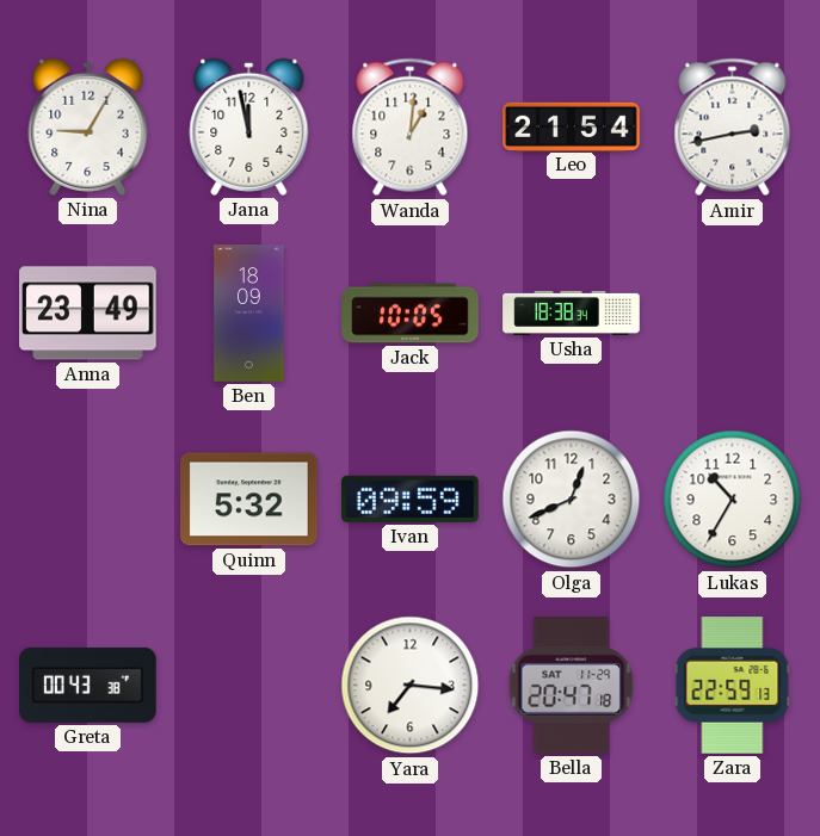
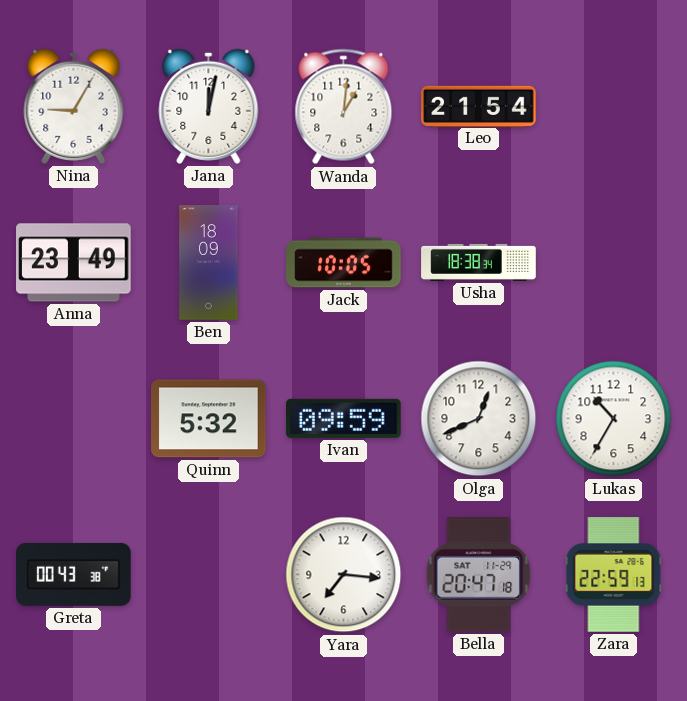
Jana: 11:58 -> 12:02
Amir: 2:43 -> none
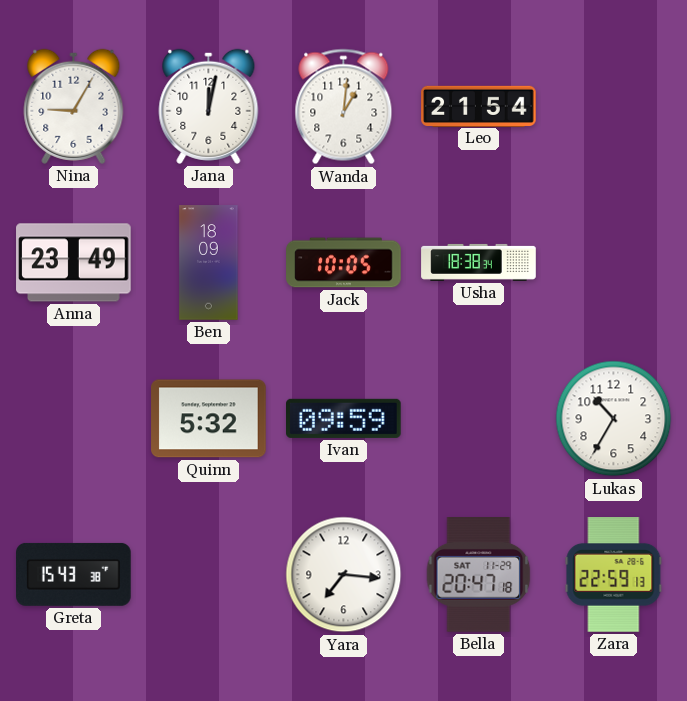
Olga: 12:41 -> none
Greta: 00:43 -> 15:43
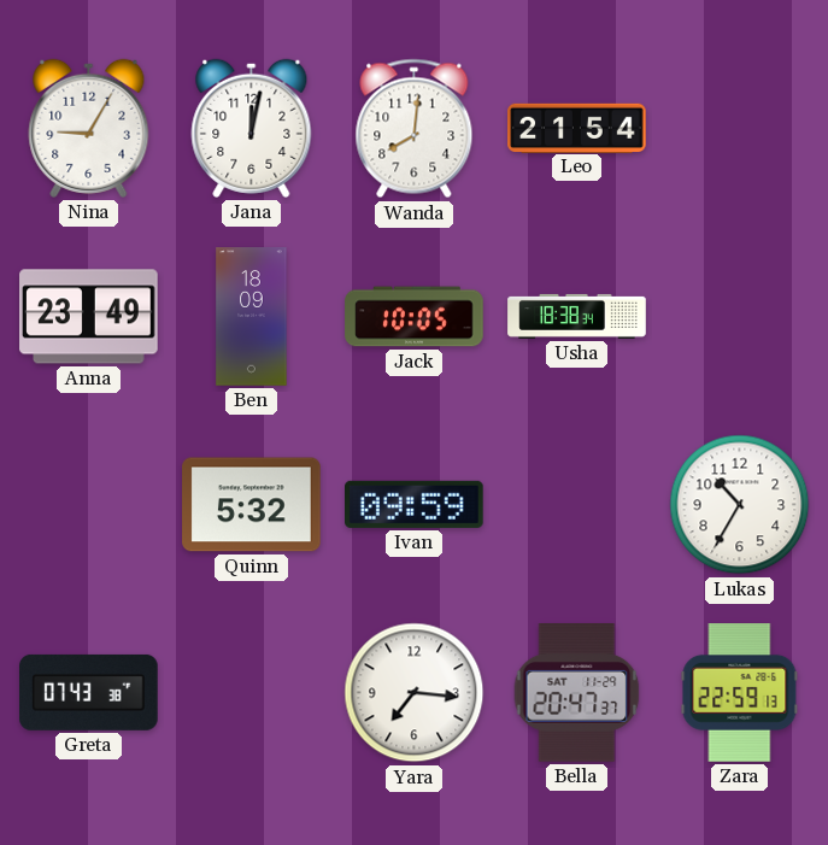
Wanda: 1:01 -> 8:01
Greta: 15:43 -> 07:43
Bella: 20:47:18 -> 20:47:37
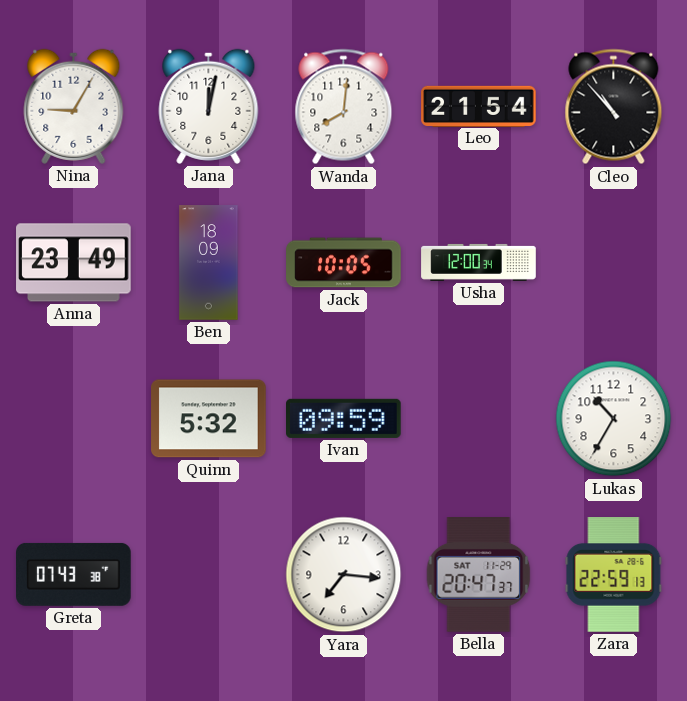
Cleo: none -> 10:53
Usha: 18:38 -> 12:00
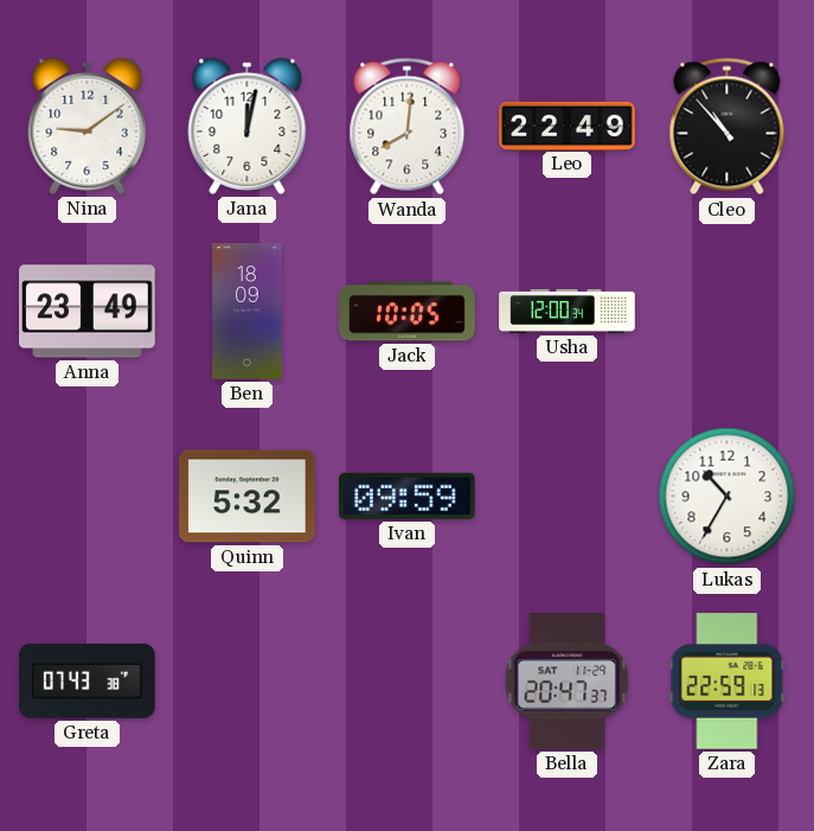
Nina: 9:05 -> 9:09
Leo: 21:54 -> 22:49
Yara: 7:16 -> none
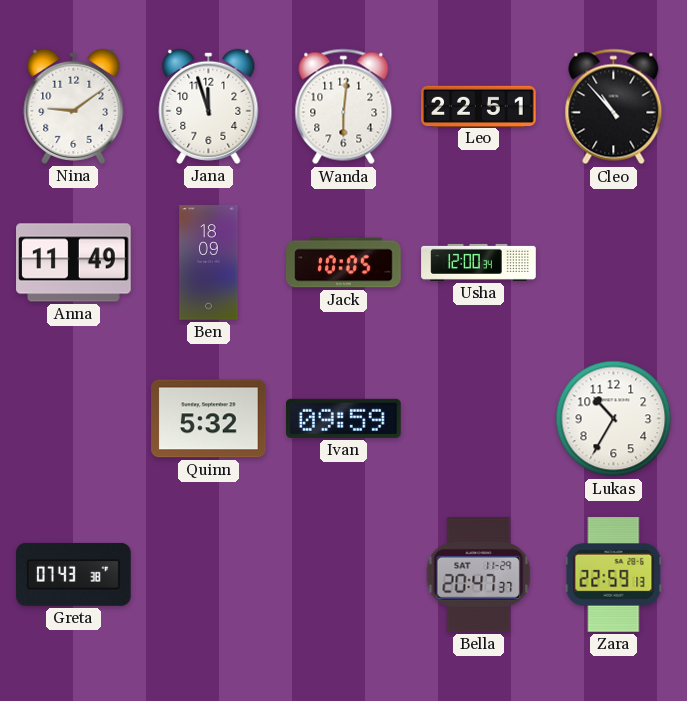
Jana: 12:02 -> 11:57
Wanda: 8:01 -> 6:01
Leo: 22:49 -> 22:51
Anna: 23:49 -> 11:49
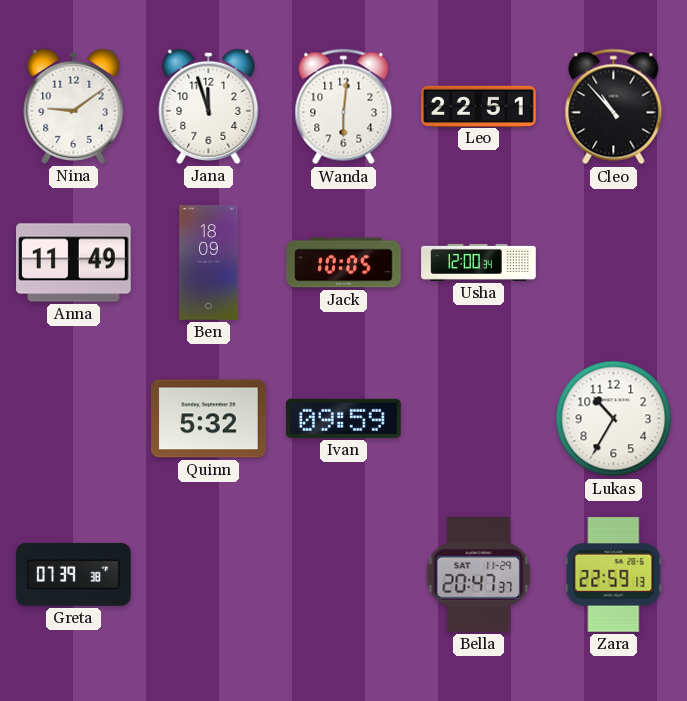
Greta: 07:43 -> 07:39
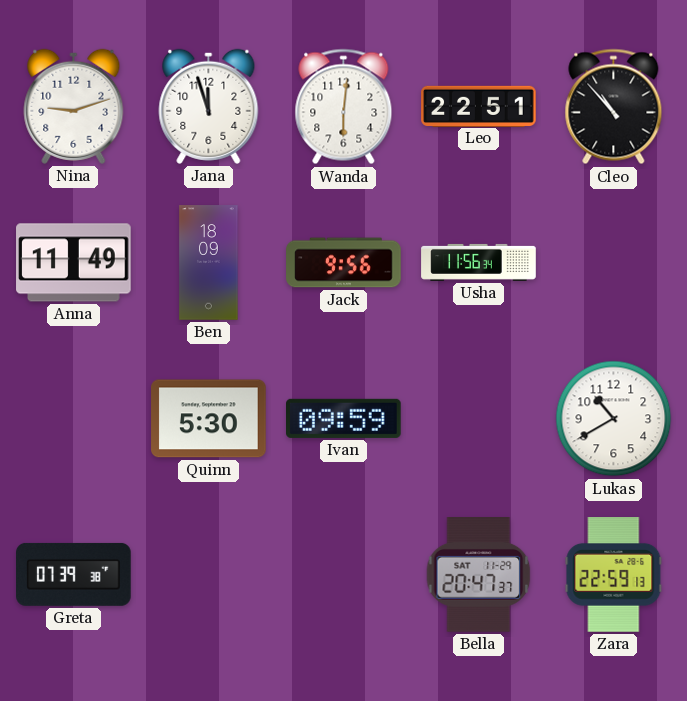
Nina: 9:09 -> 9:12
Jack: 10:05 -> 9:56
Usha: 12:00 -> 11:56
Quinn: 5:32 -> 5:30
Lukas: 10:35 -> 10:40
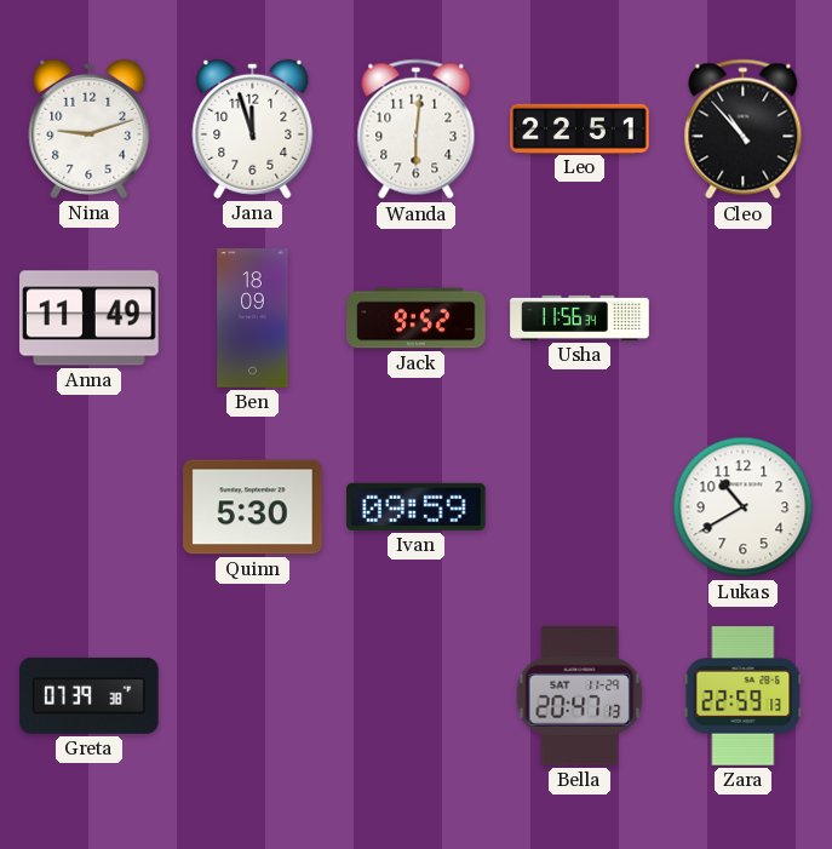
Jack: 9:56 -> 9:52
Bella: 20:47:37 -> 20:47:13
